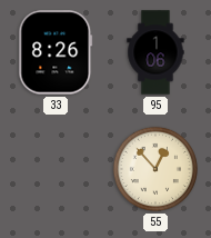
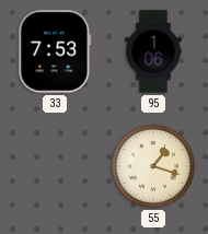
33: 8:26 -> 7:53
55: 12:53 -> 1:18
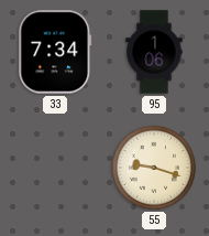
33: 7:53 -> 7:34
55: 1:18 -> 9:18
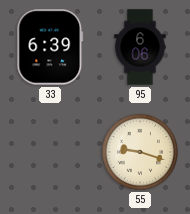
33: 7:34 -> 6:39
95: 1:06 -> 6:06
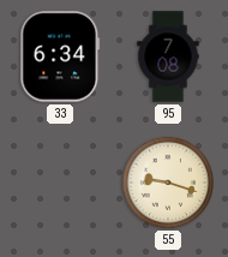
33: 6:39 -> 6:34
95: 6:06 -> 7:08
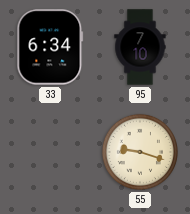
95: 7:08 -> 7:10
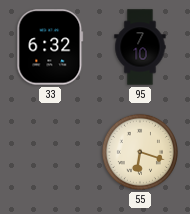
33: 6:34 -> 6:32
55: 9:18 -> 6:18
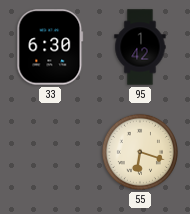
33: 6:32 -> 6:30
95: 7:10 -> 1:42
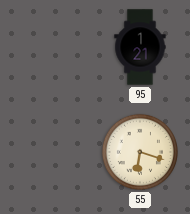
33: 6:30 -> none
95: 1:42 -> 1:21
